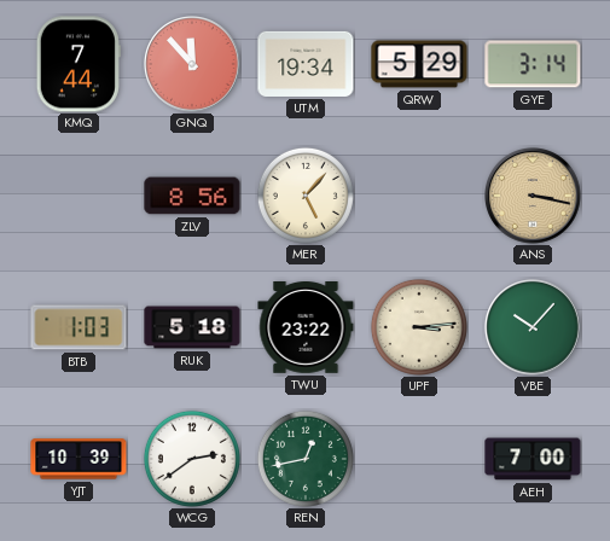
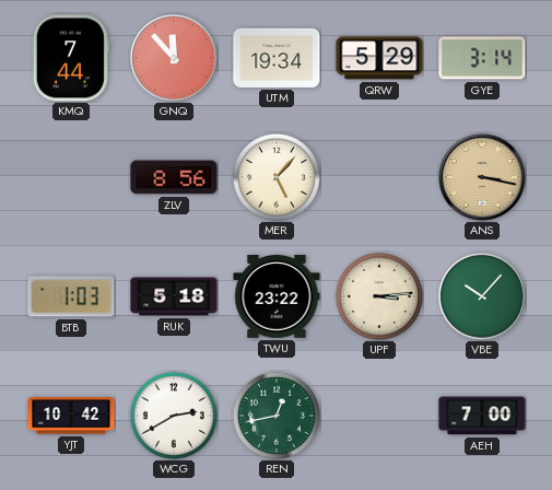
YJT: 10:39 -> 10:42
WCG: 2:39 -> 2:40
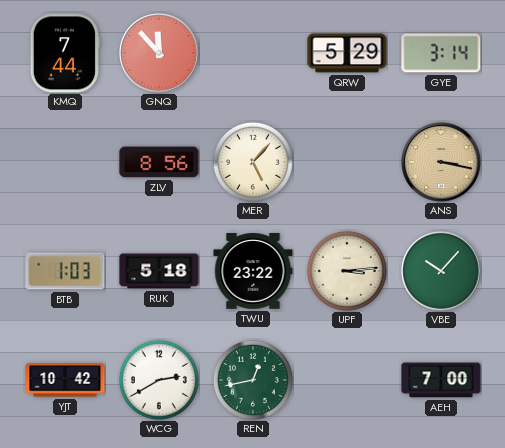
UTM: 19:34 -> none
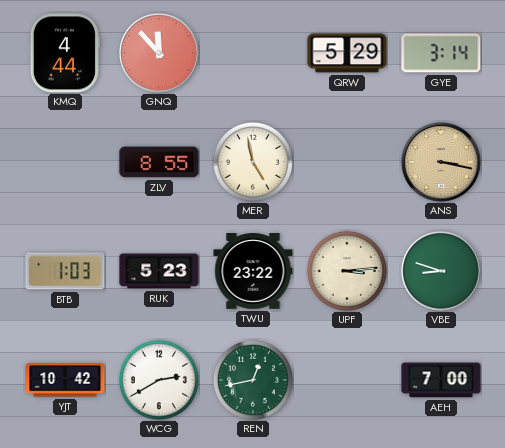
KMQ: 7:44 -> 4:44
ZLV: 8:56 -> 8:55
MER: 5:07 -> 4:58
RUK: 5:18 -> 5:23
VBE: 10:07 -> 8:48
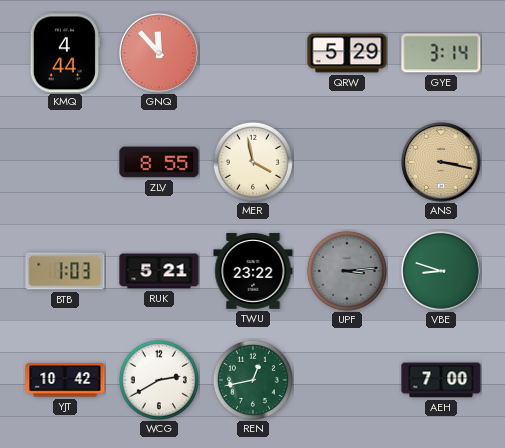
MER: 4:58 -> 3:58
RUK: 5:23 -> 5:21
UPF dial: cream -> grey
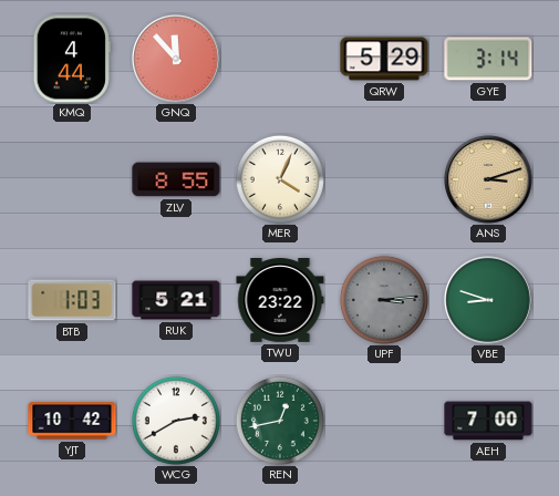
MER: 3:58 -> 4:04
ANS: 3:17 -> 3:12
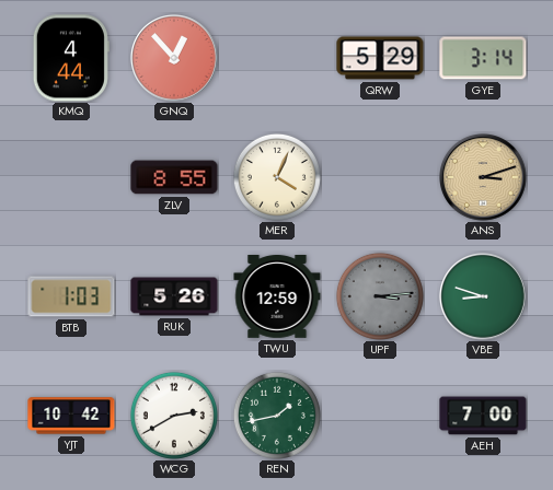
GNQ: 11:53 -> 12:53
RUK: 5:21 -> 5:26
TWU: 23:22 -> 12:59
REN: 12:43 -> 1:43
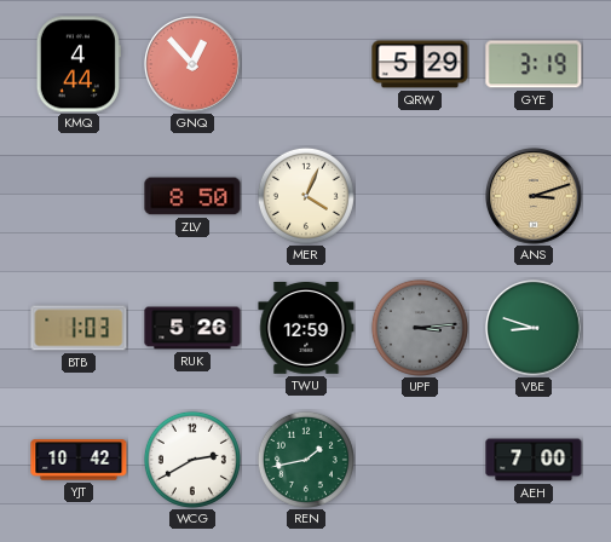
GYE: 3:14 -> 3:19
ZLV: 8:55 -> 8:50
